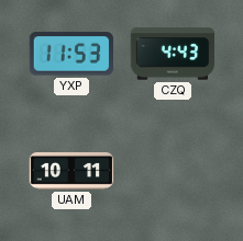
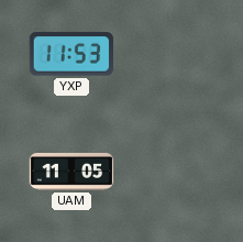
CZQ: 4:43 -> none
UAM: 10:11 -> 11:05
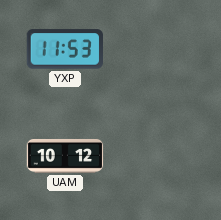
UAM: 11:05 -> 10:12
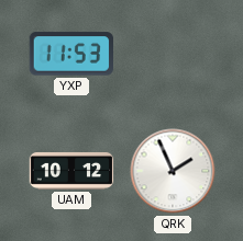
QRK: none -> 1:56
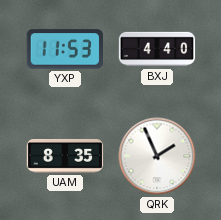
BXJ: none -> 4:40
UAM: 10:12 -> 8:35
